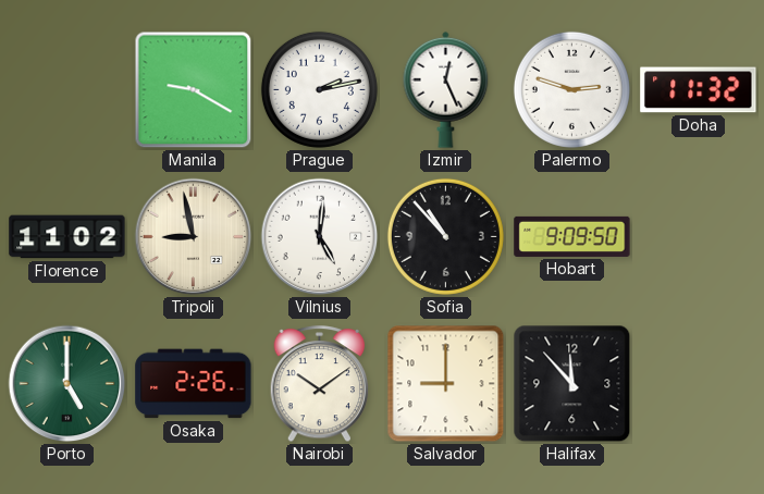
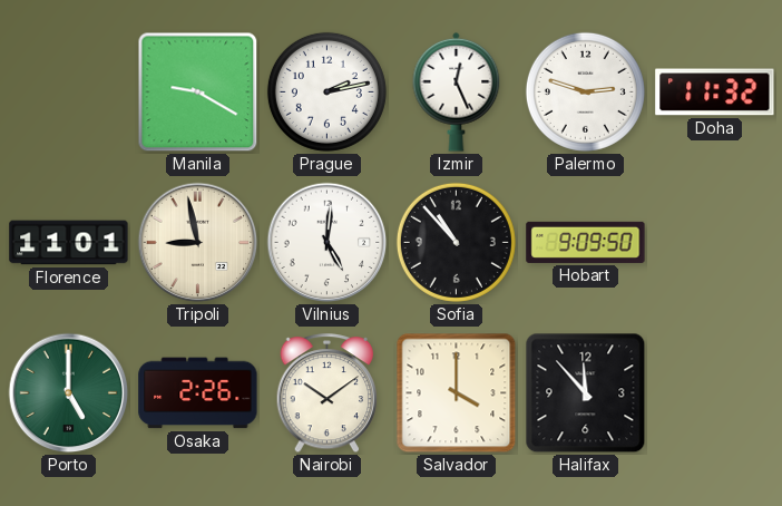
Florence: 11:02 -> 11:01
Salvador: 9:00 -> 4:00
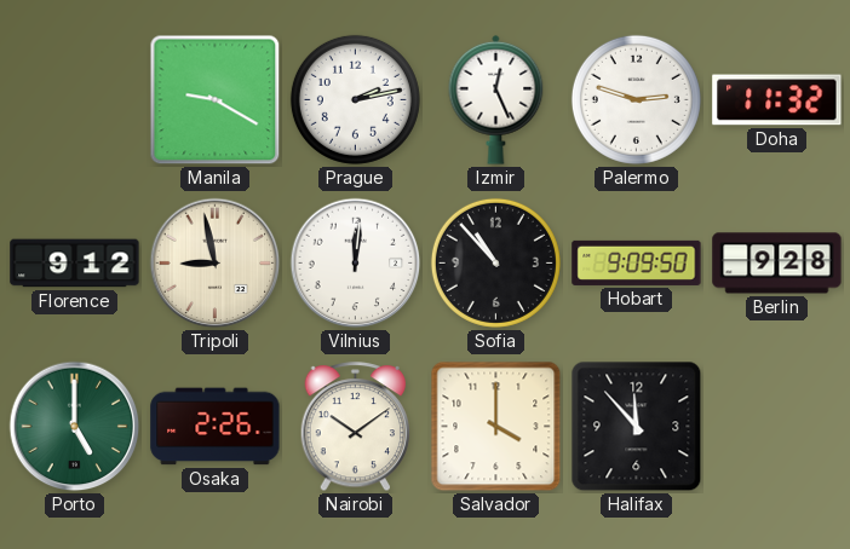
Florence: 11:01 -> 9:12
Vilnius: 5:01 -> 12:01
Berlin: none -> 9:28
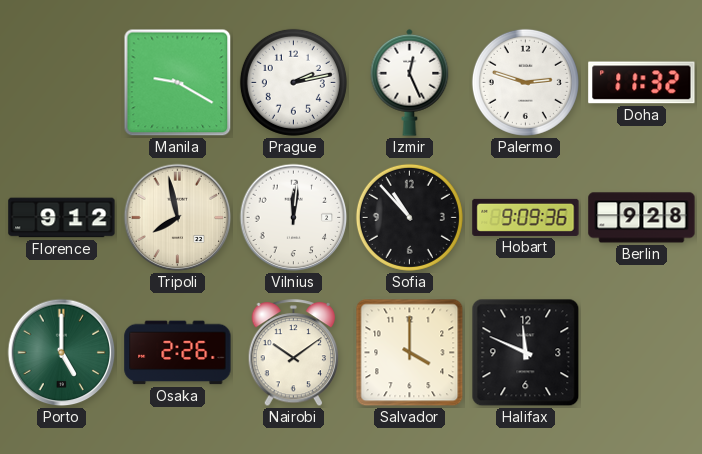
Tripoli: 8:58 -> 7:58
Hobart: 9:09:50 -> 9:09:36
Halifax: 11:53 -> 11:49
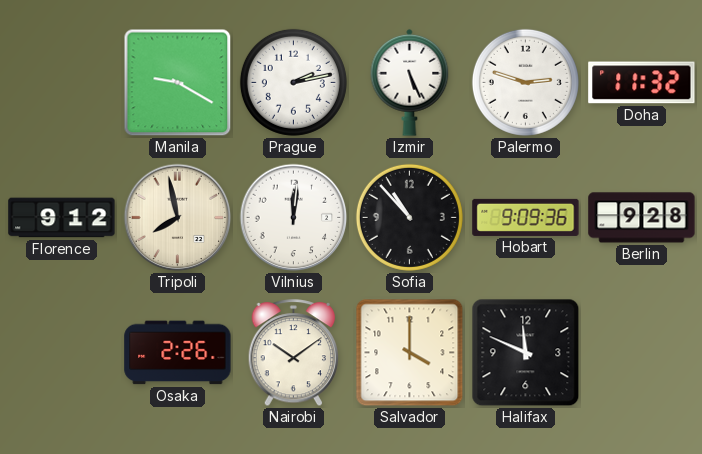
Izmir: 12:26 -> 5:26
Porto: 5:00 -> none
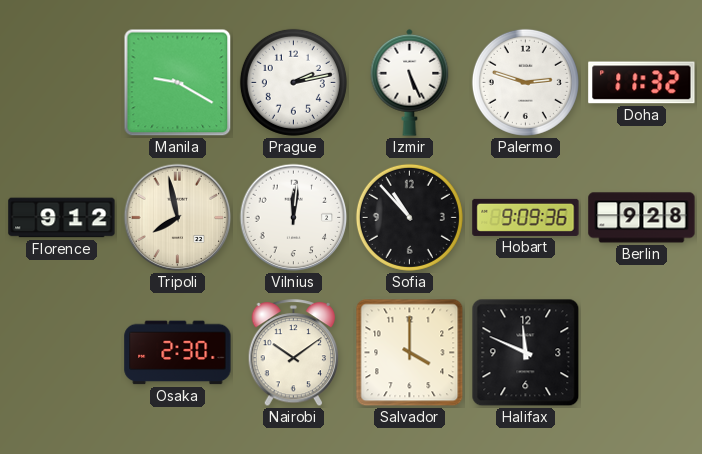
Osaka: 2:26 -> 2:30
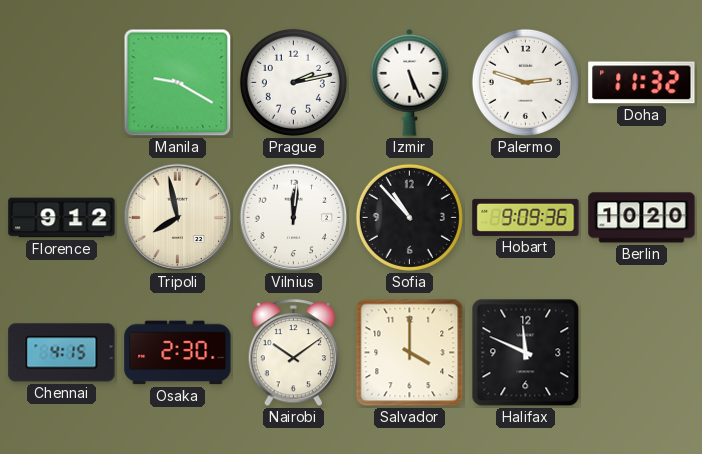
Berlin: 9:28 -> 10:20
Chennai: none -> 4:15
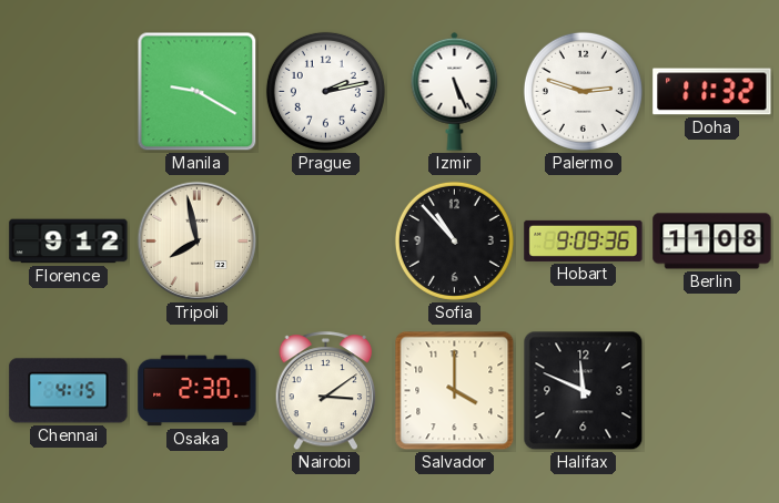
Vilnius: 12:01 -> none
Berlin: 10:20 -> 11:08
Nairobi: 10:09 -> 3:09
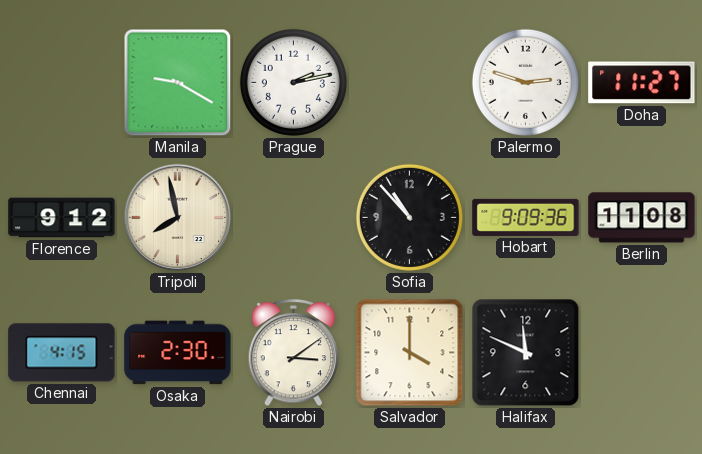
Izmir: 5:26 -> none
Doha: 11:32 -> 11:27
